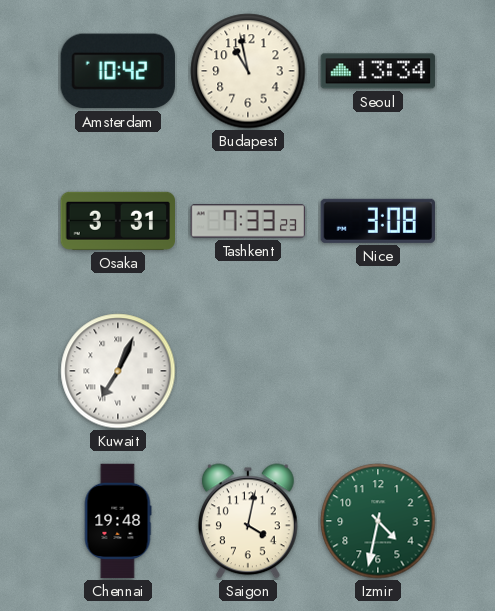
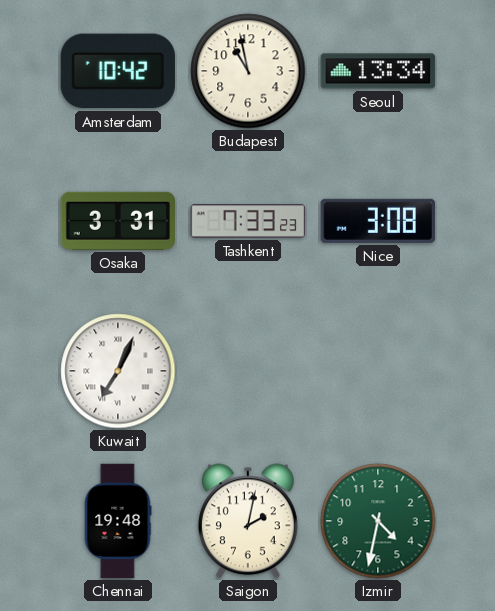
Saigon: 4:02 -> 2:02
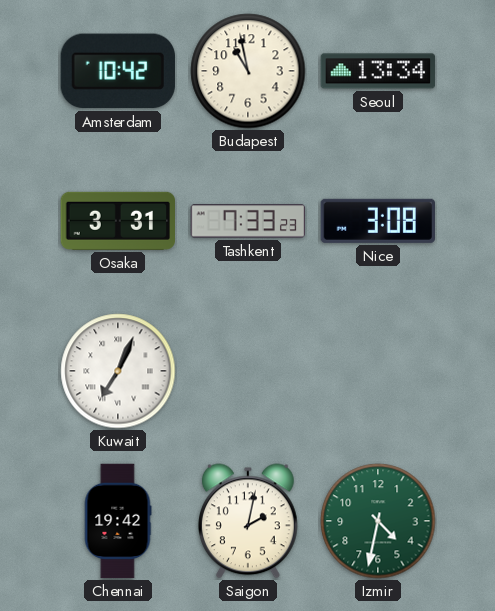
Chennai: 19:48 -> 19:42
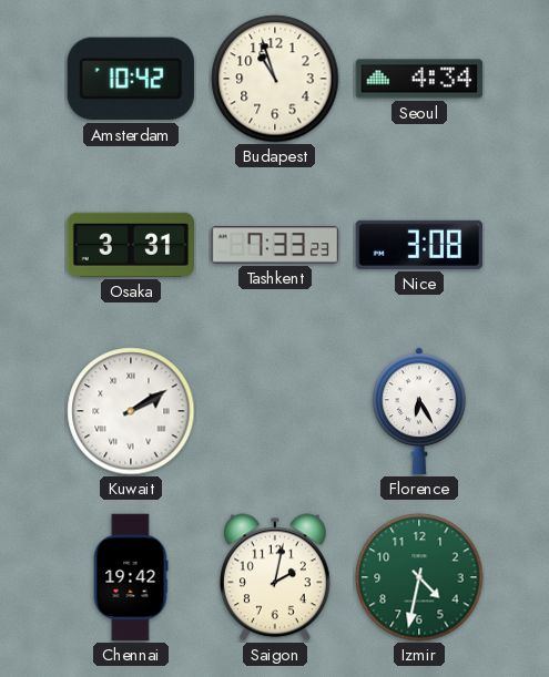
Budapest: 10:58 -> 10:57
Seoul: 13:34 -> 4:34
Kuwait: 7:04 -> 2:10
Florence: none -> 6:25
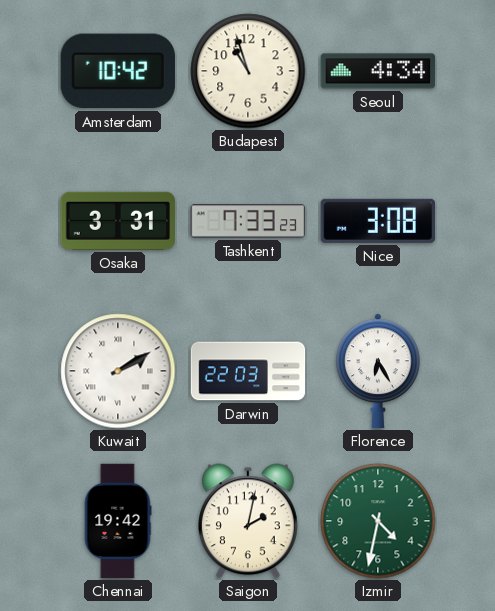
Darwin: none -> 22:03
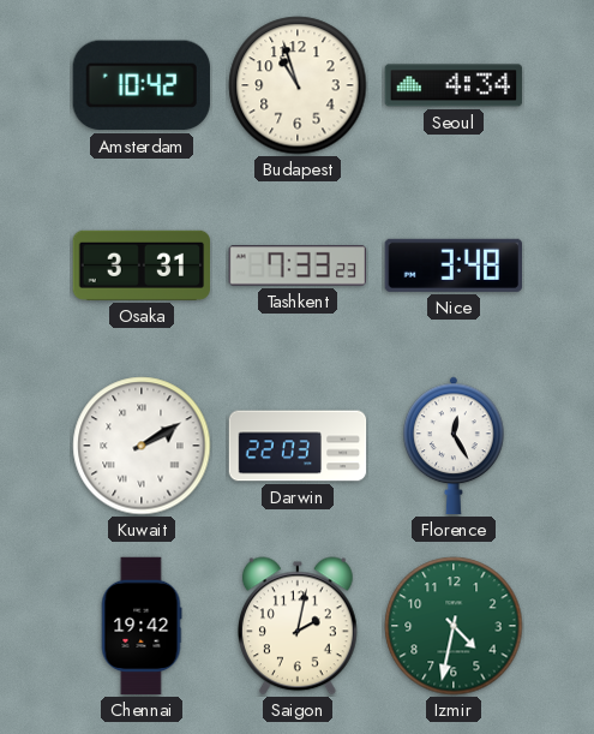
Nice: 3:08 -> 3:48
Florence: 6:25 -> 12:25
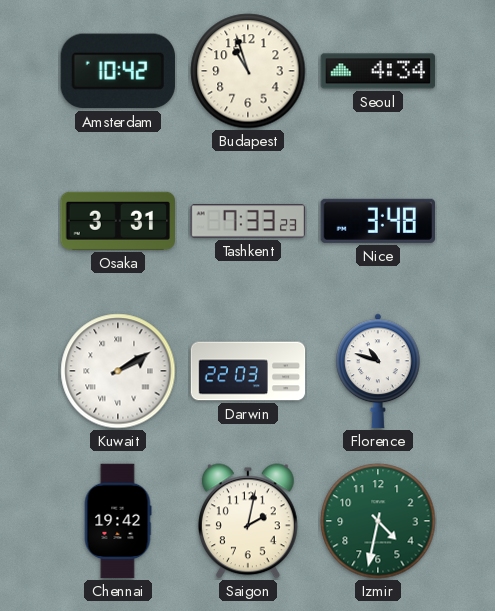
Florence: 12:25 -> 10:48
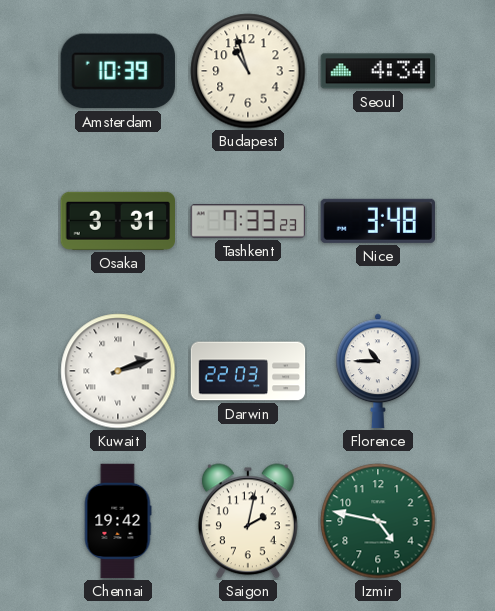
Amsterdam: 10:42 -> 10:39
Kuwait: 2:10 -> 2:12
Florence: 10:48 -> 10:45
Izmir: 4:32 -> 4:47
